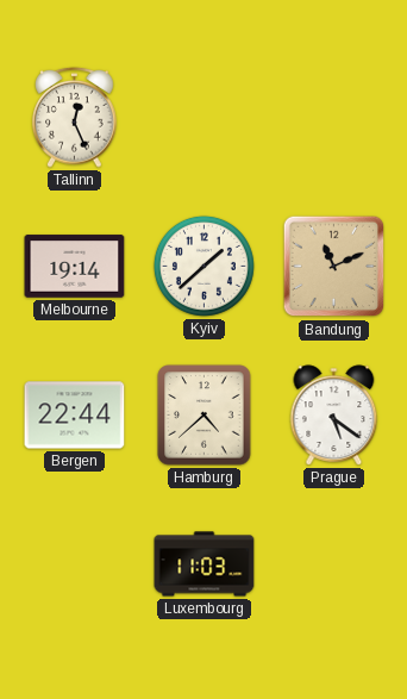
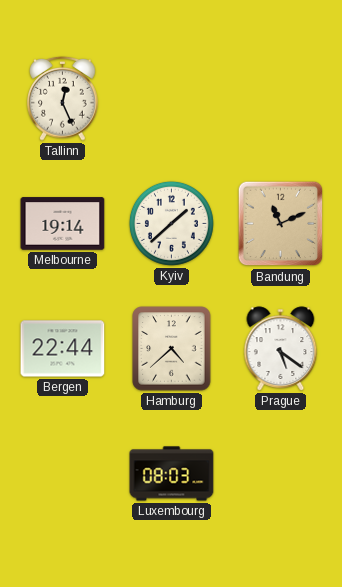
Luxembourg: 11:03 -> 08:03
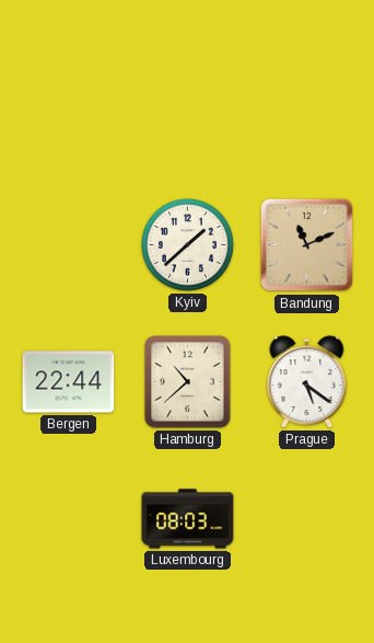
Tallinn: 12:26 -> none
Melbourne: 19:14 -> none
Hamburg: 4:38 -> 10:38
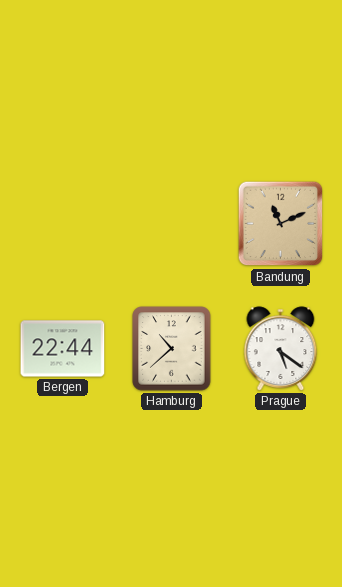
Kyiv: 1:38 -> none
Luxembourg: 08:03 -> none
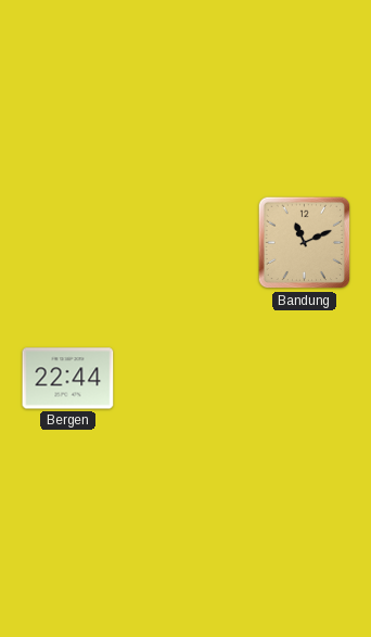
Hamburg: 10:38 -> none
Prague: 5:21 -> none
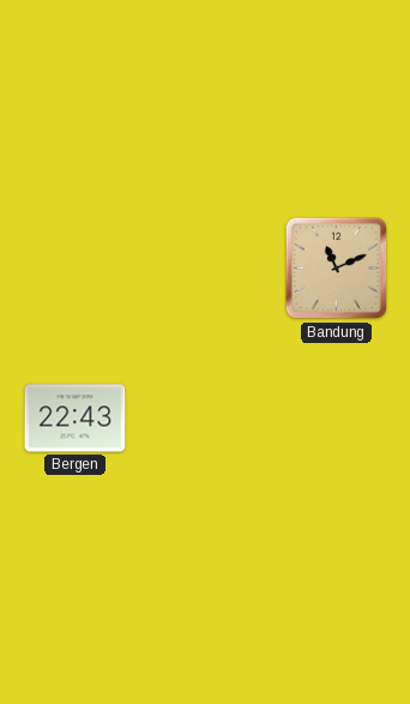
Bergen: 22:44 -> 22:43
